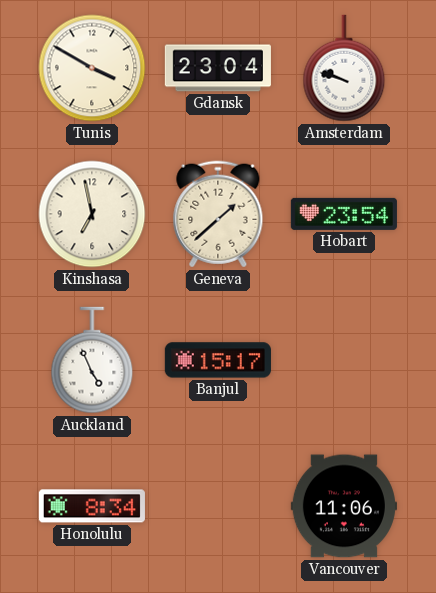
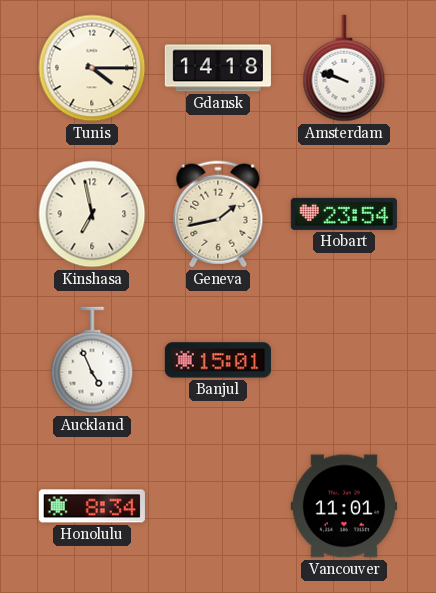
Tunis: 3:50 -> 4:15
Gdansk: 23:04 -> 14:18
Geneva: 1:38 -> 1:43
Banjul: 15:17 -> 15:01
Vancouver: 11:06 -> 11:01
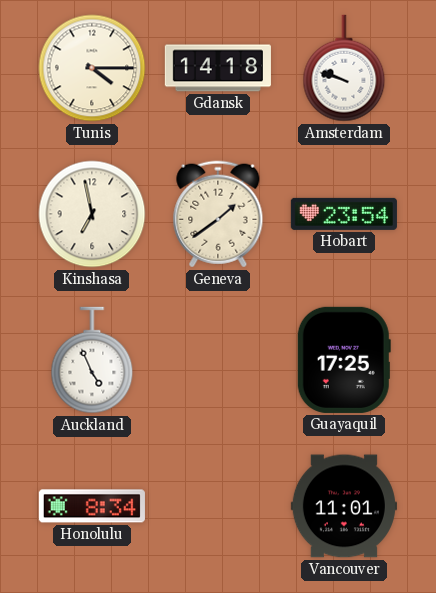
Geneva: 1:43 -> 1:39
Banjul: 15:01 -> none
Guayaquil: none -> 17:25
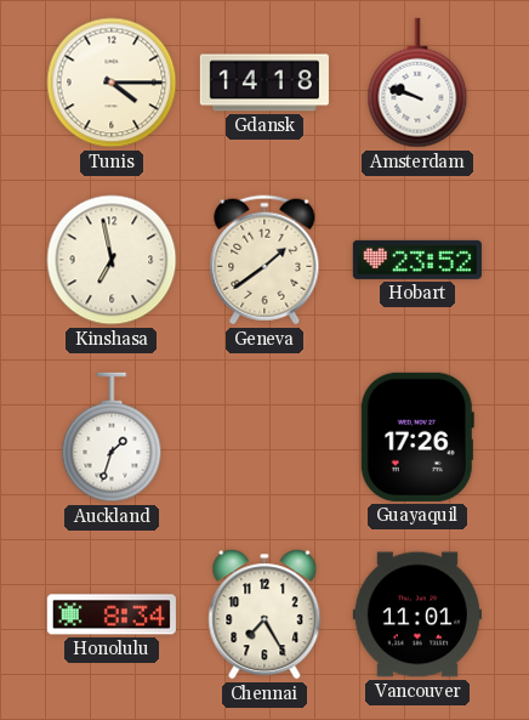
Hobart: 23:54 -> 23:52
Auckland: 4:56 -> 1:33
Guayaquil: 17:25 -> 17:26
Chennai: none -> 7:25
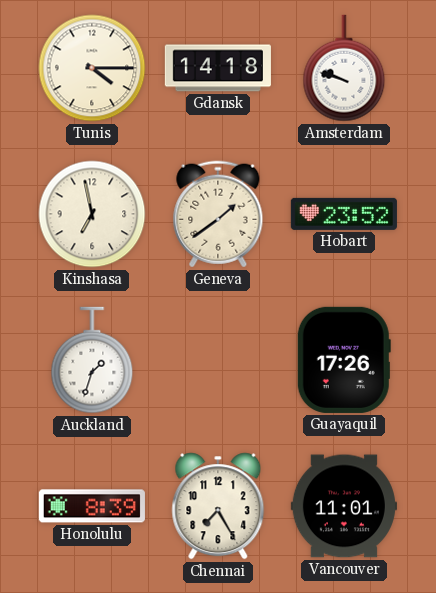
Honolulu: 8:34 -> 8:39
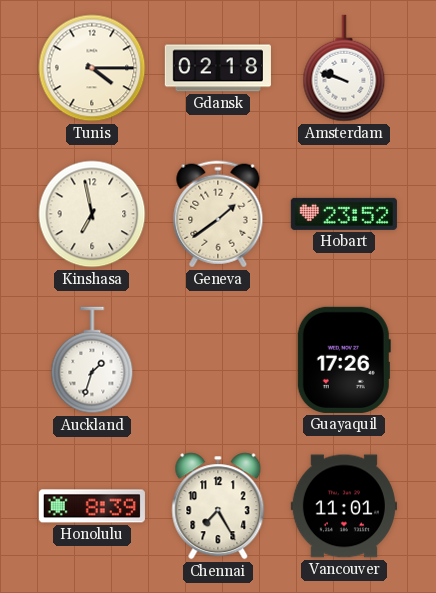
Gdansk: 14:18 -> 02:18
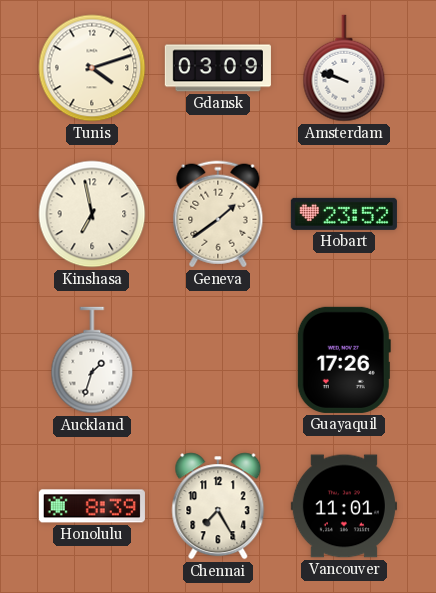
Tunis: 4:15 -> 4:12
Gdansk: 02:18 -> 03:09
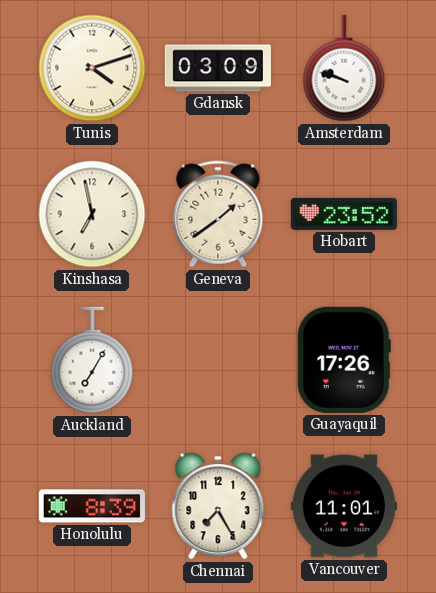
Auckland: 1:33 -> 7:05
